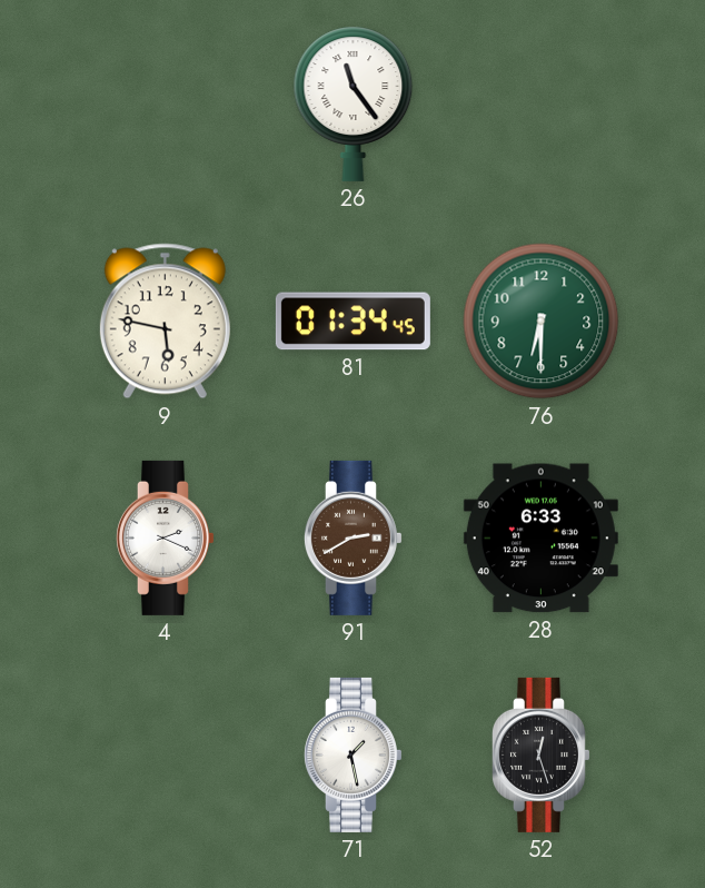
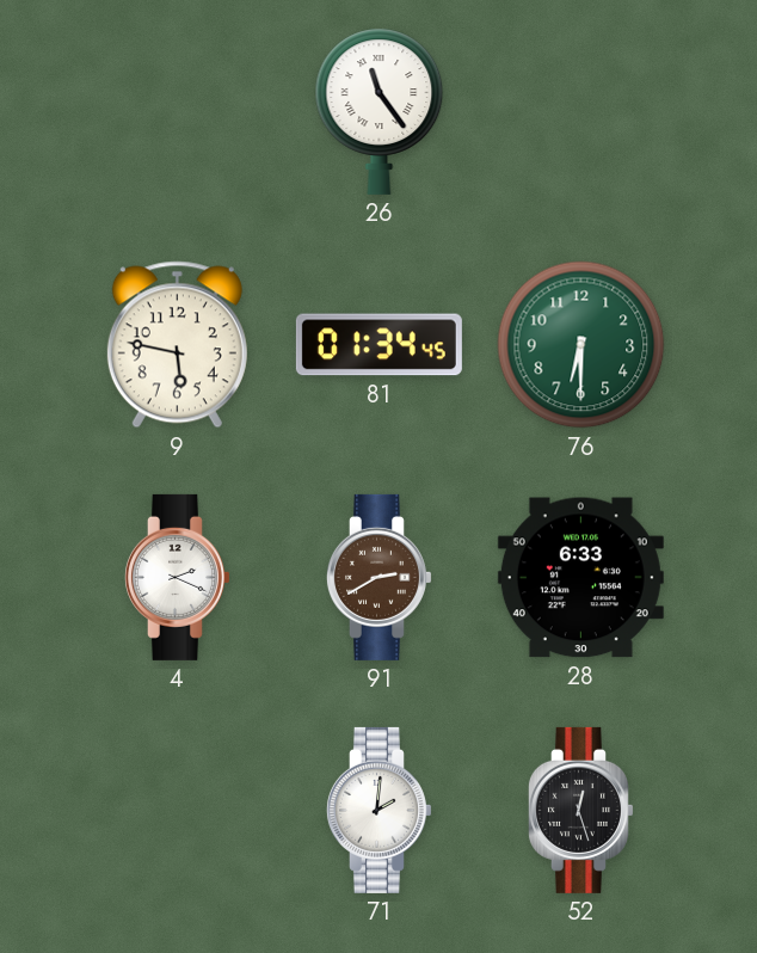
71: 1:28 -> 2:01
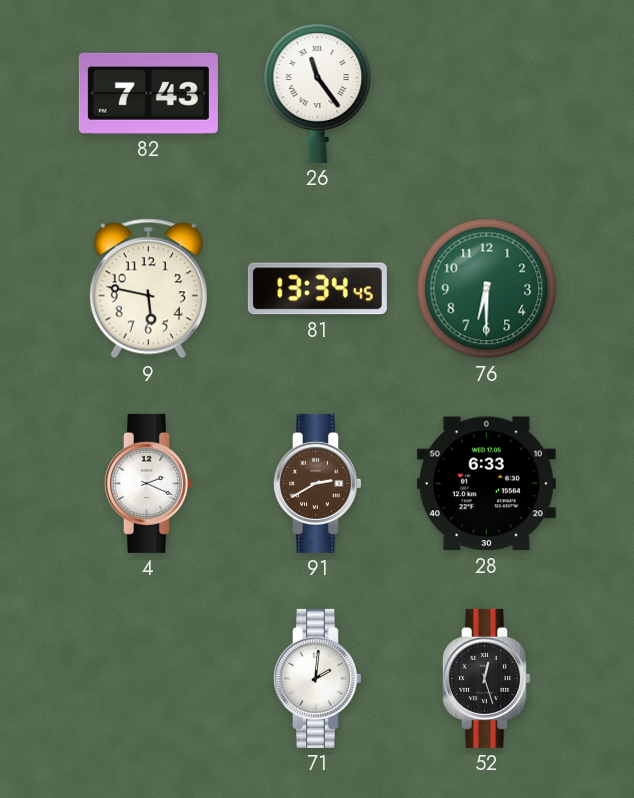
82: none -> 7:43
81: 01:34 -> 13:34
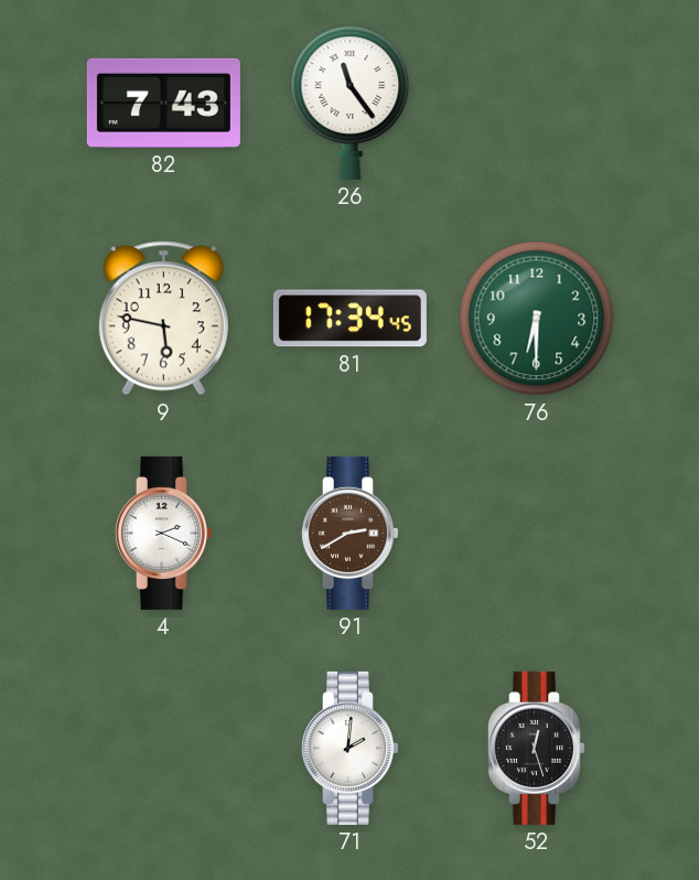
81: 13:34 -> 17:34
28: 6:33 -> none
